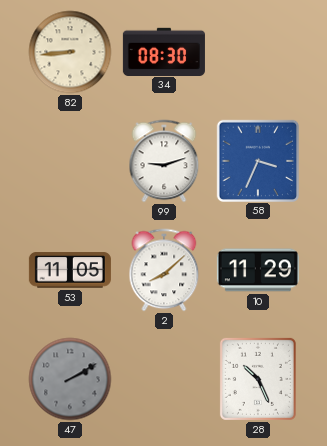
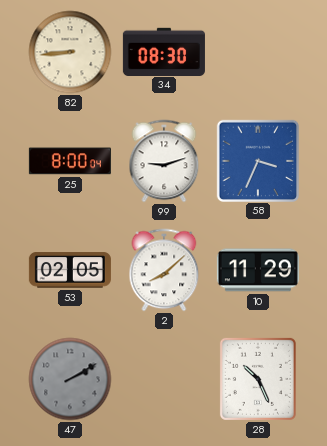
25: none -> 8:00
53: 11:05 -> 02:05
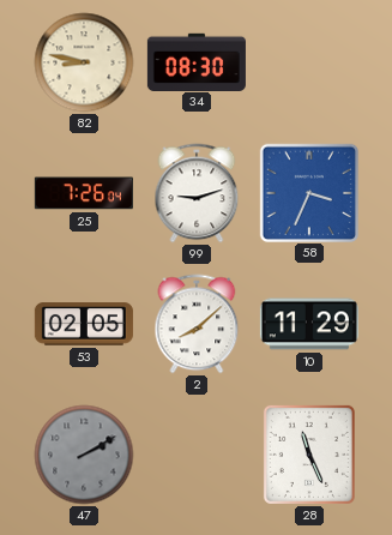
82: 8:44 -> 8:47
25: 8:00 -> 7:26
28: 10:26 -> 11:26
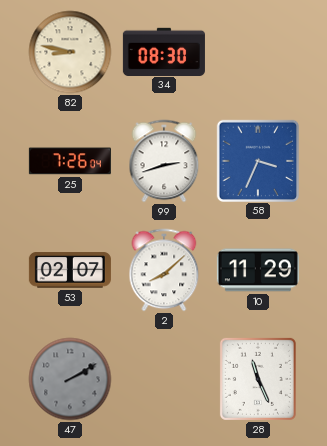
99: 9:12 -> 2:42
53: 02:05 -> 02:07
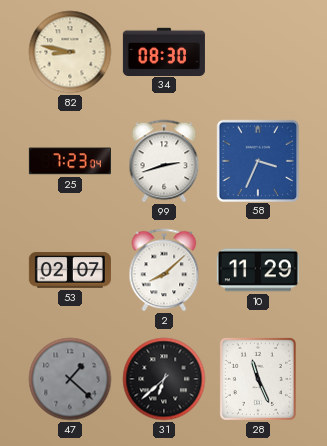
25: 7:26 -> 7:23
47: 2:10 -> 1:22
31: none -> 6:38
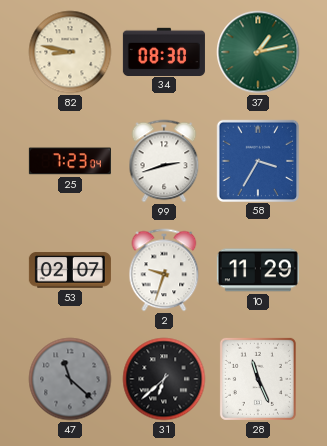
37: none -> 1:13
58: 3:34 -> 3:35
2: 8:08 -> 9:33
47: 1:22 -> 11:22
